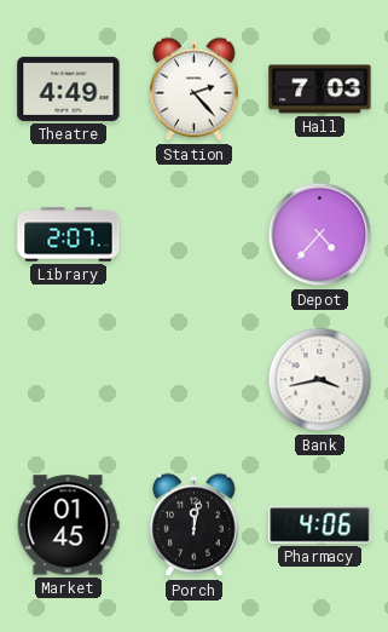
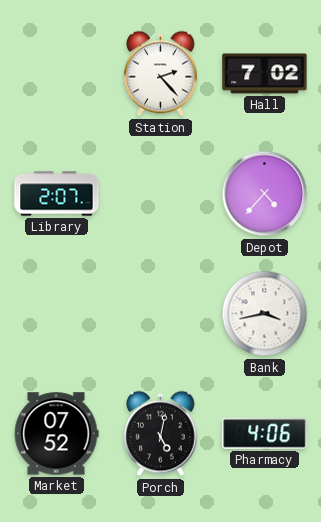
Theatre: 4:49 -> none
Hall: 7:03 -> 7:02
Market: 01:45 -> 07:52
Porch: 12:02 -> 5:02
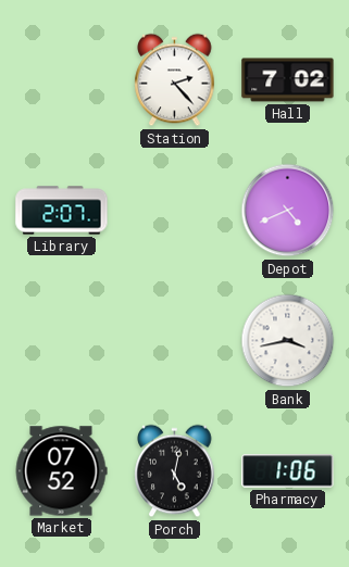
Depot: 4:37 -> 4:41
Pharmacy: 4:06 -> 1:06
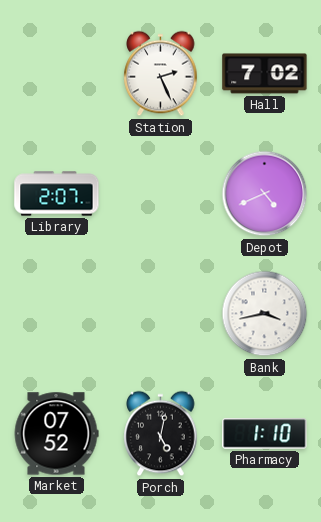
Station: 2:23 -> 2:26
Pharmacy: 1:06 -> 1:10
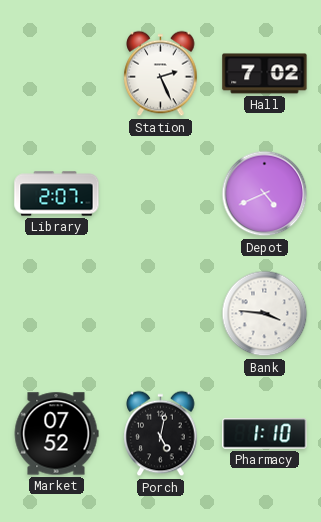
Bank: 3:43 -> 3:46
